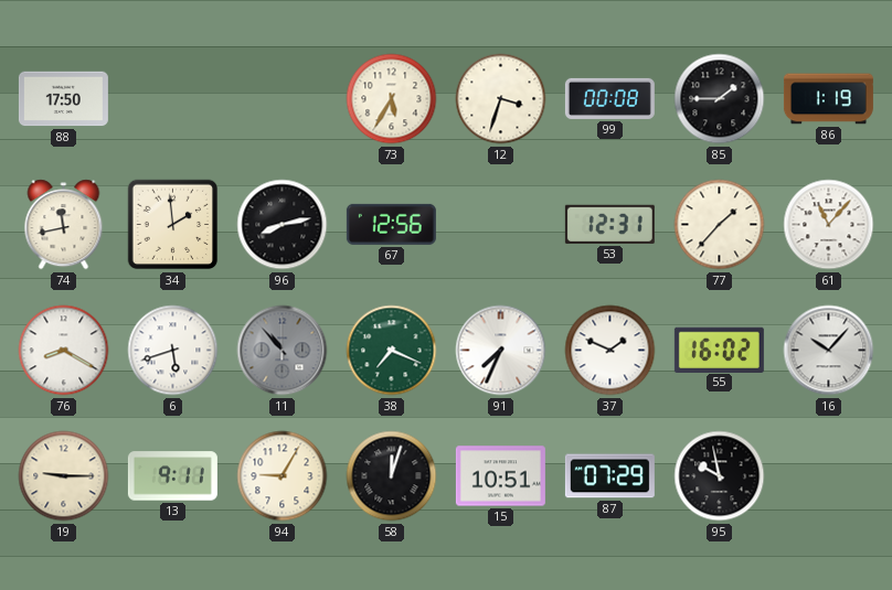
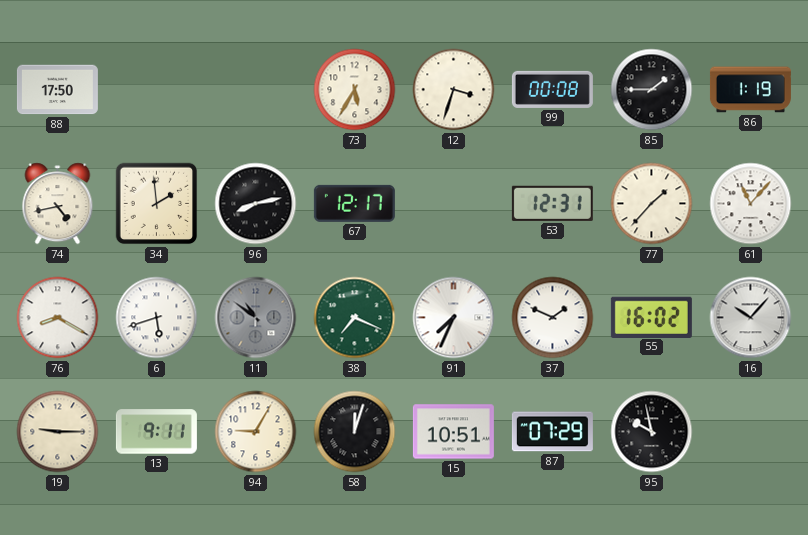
74: 11:43 -> 4:43
67: 12:56 -> 12:17
11: 10:53 -> 10:51
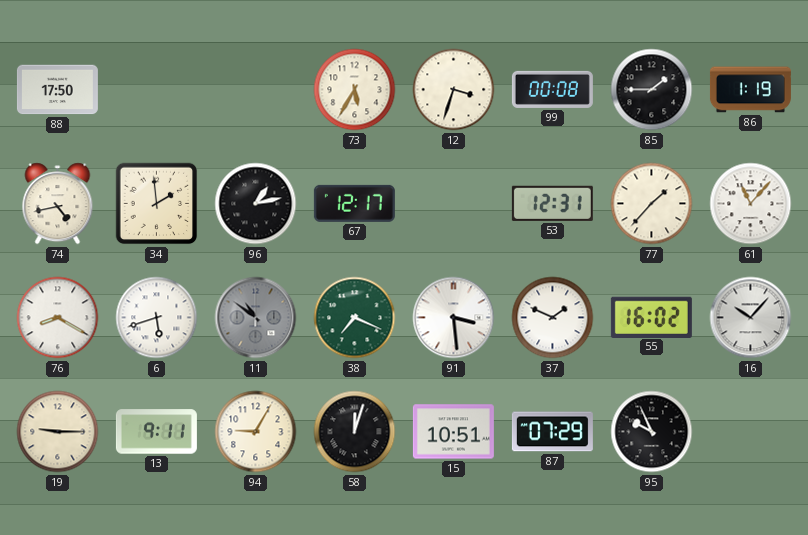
96: 8:13 -> 1:13
91: 7:34 -> 3:29
95: 9:58 -> 9:56
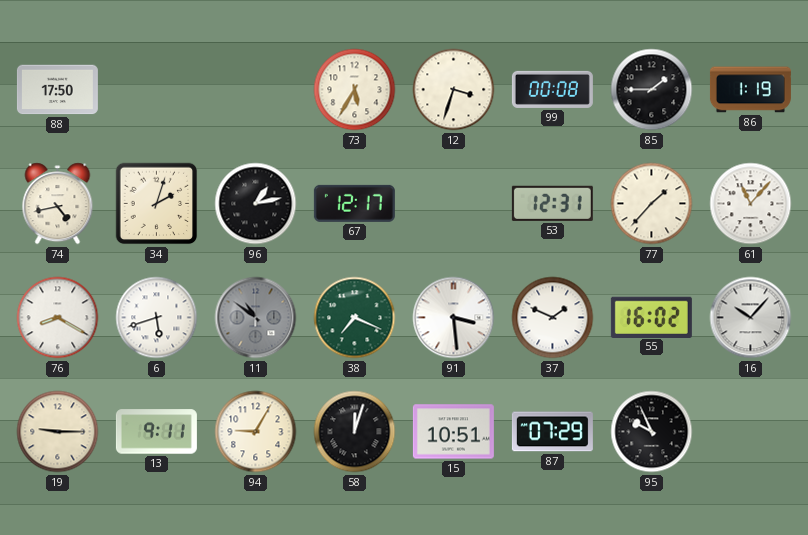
34: 1:59 -> 2:03
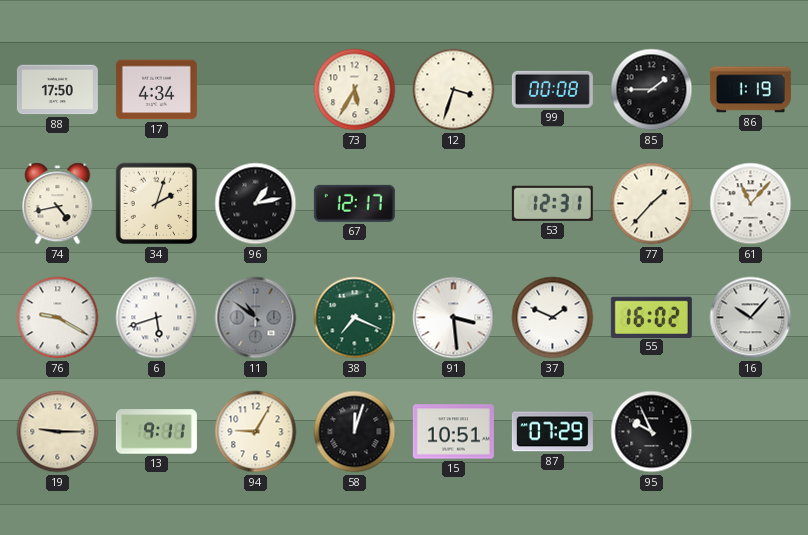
17: none -> 4:34
76: 8:20 -> 9:20
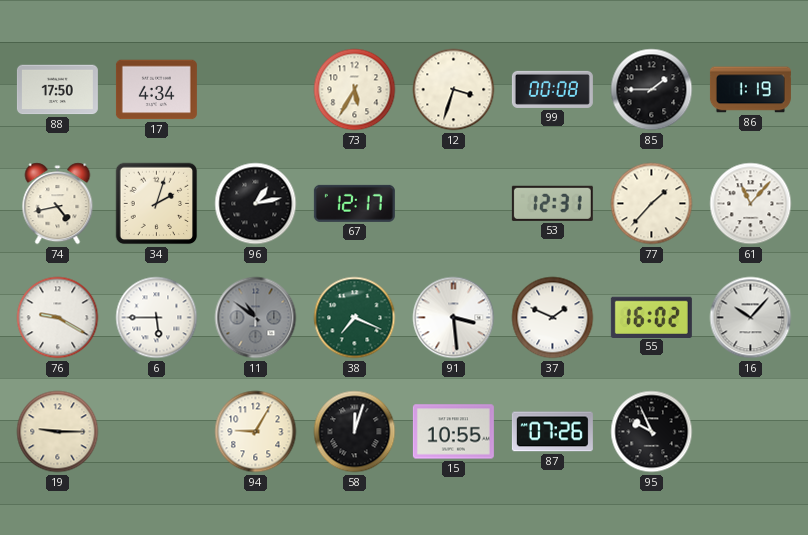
6: 5:42 -> 5:45
13: 9:11 -> none
15: 10:51 -> 10:55
87: 07:29 -> 07:26
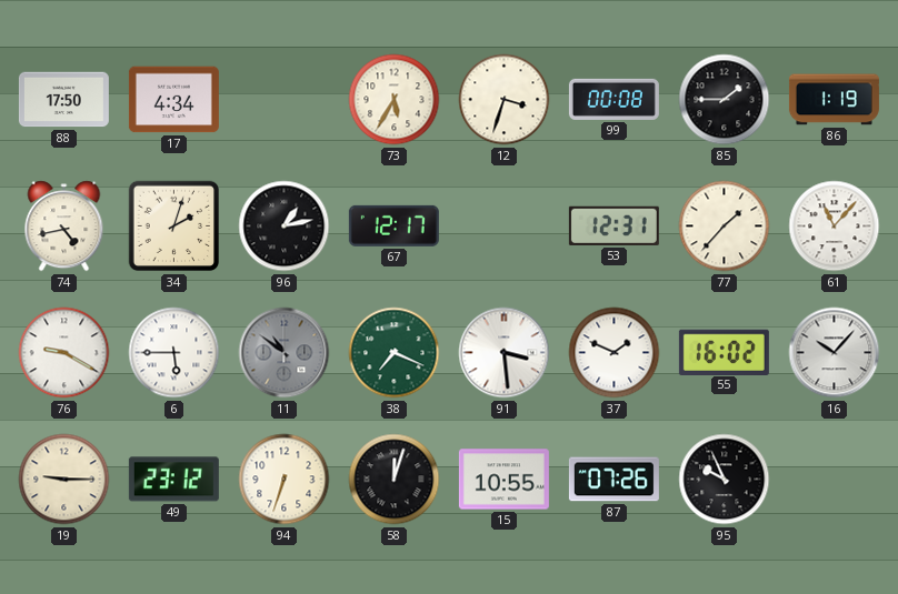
49: none -> 23:12
94: 9:05 -> 6:33
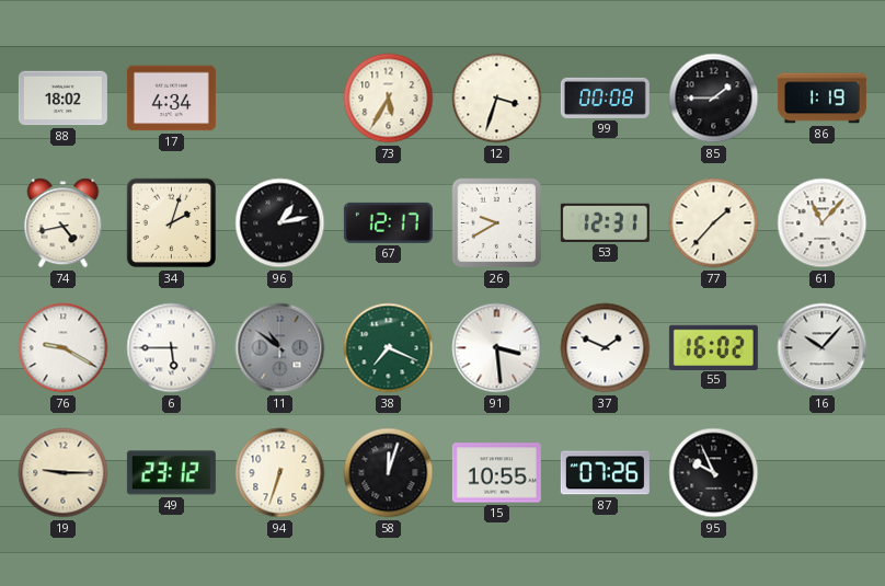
88: 17:50 -> 18:02
26: none -> 9:40
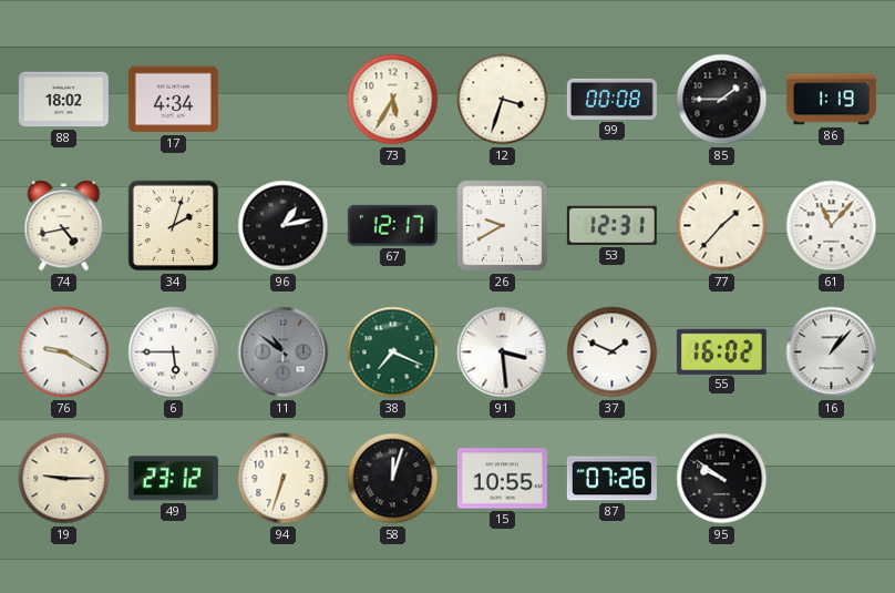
16: 10:07 -> 1:07
95: 9:56 -> 9:51
